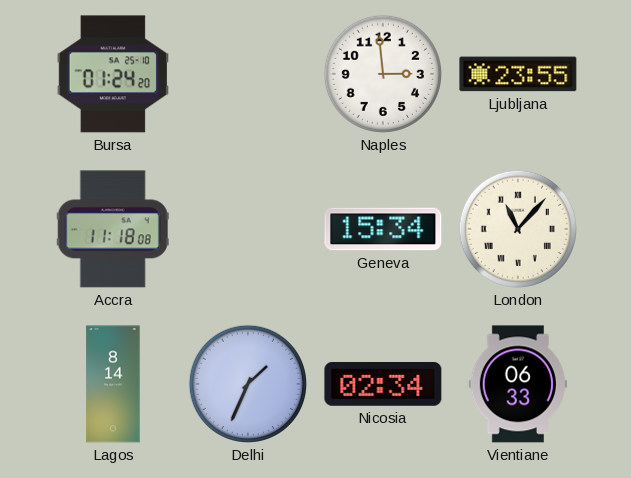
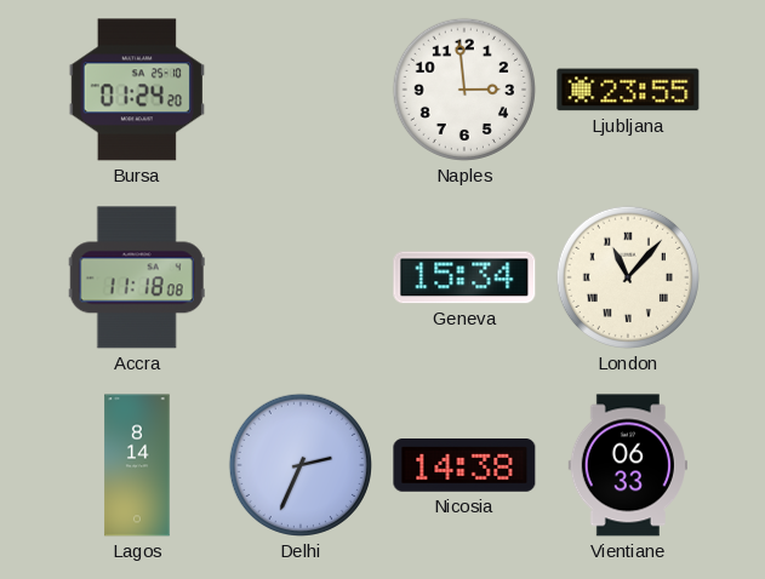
Delhi: 1:34 -> 2:34
Nicosia: 02:34 -> 14:38
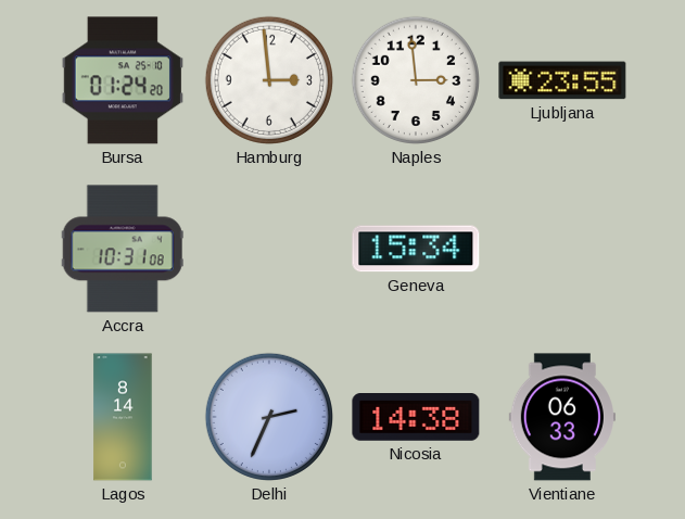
Hamburg: none -> 2:59
Accra: 11:18 -> 10:31
London: 11:07 -> none
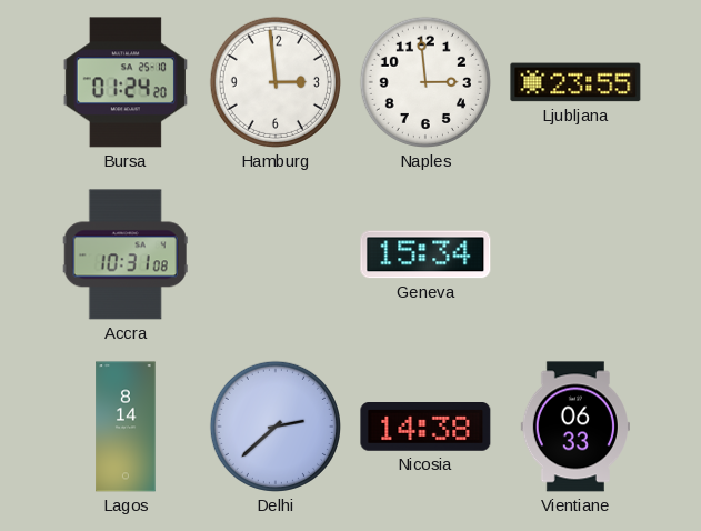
Delhi: 2:34 -> 2:38
